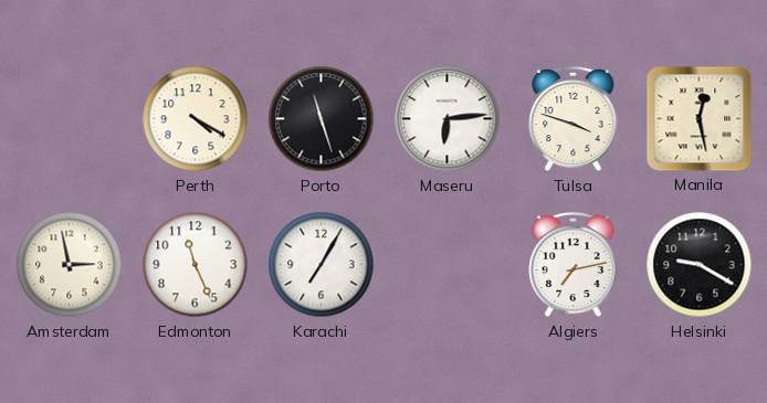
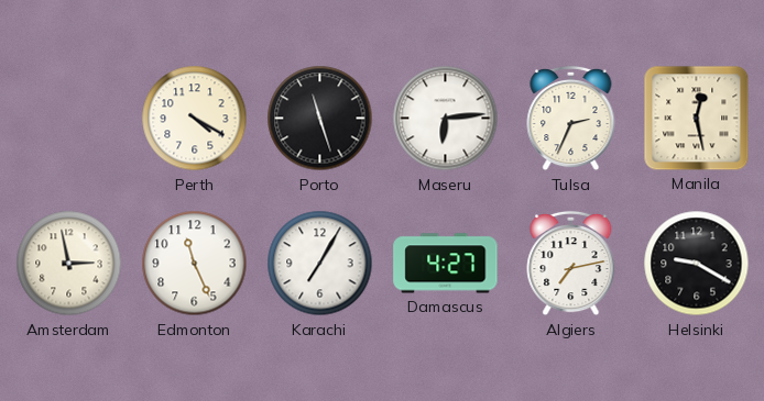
Tulsa: 3:48 -> 2:34
Damascus: none -> 4:27
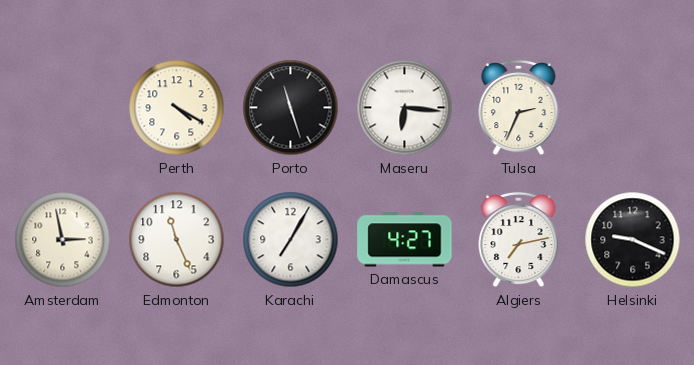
Maseru: 6:14 -> 6:16
Manila: 12:28 -> none
Helsinki: 9:20 -> 9:19
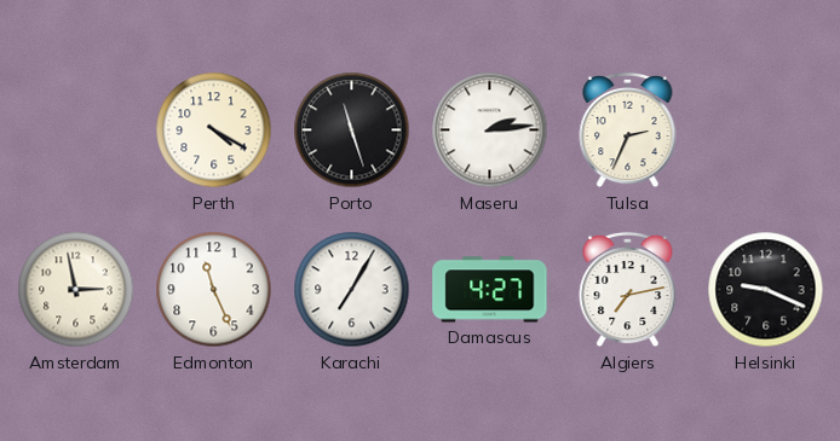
Maseru: 6:16 -> 2:14
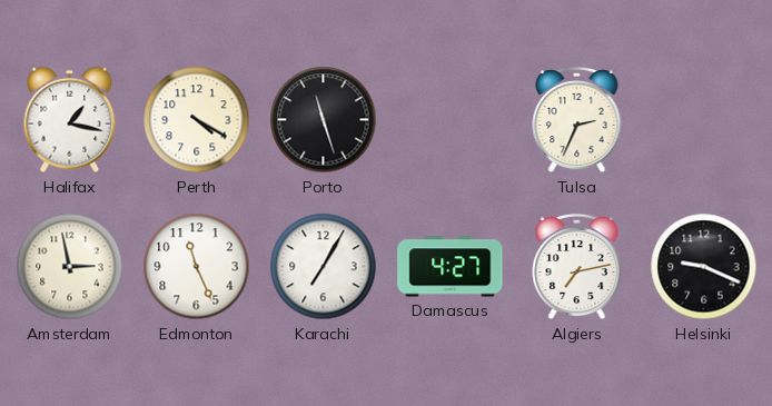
Halifax: none -> 1:17
Maseru: 2:14 -> none
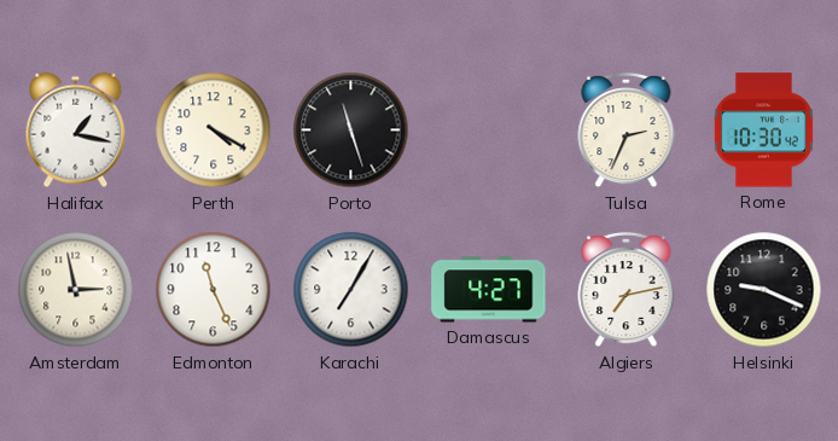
Rome: none -> 10:30
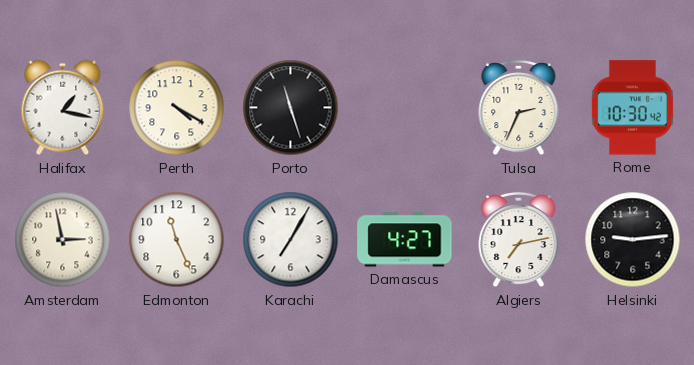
Helsinki: 9:19 -> 9:14
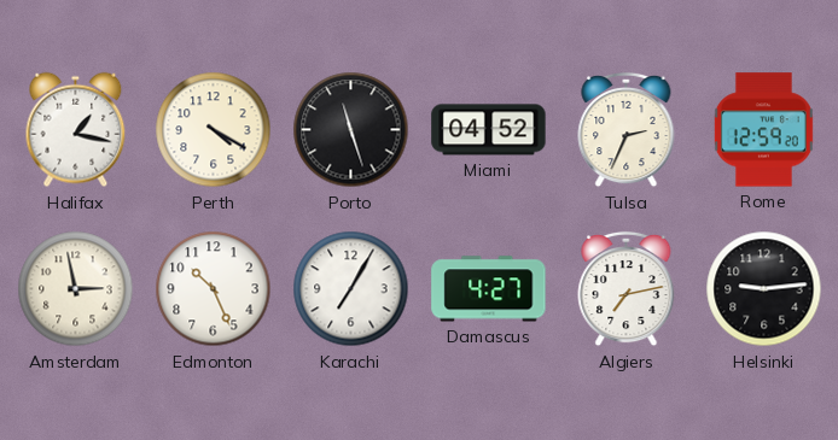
Miami: none -> 04:52
Rome: 10:30 -> 12:59
Edmonton: 11:26 -> 10:26
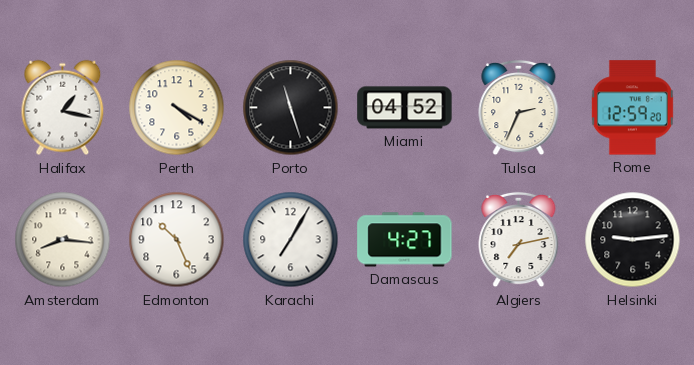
Amsterdam: 2:58 -> 8:16
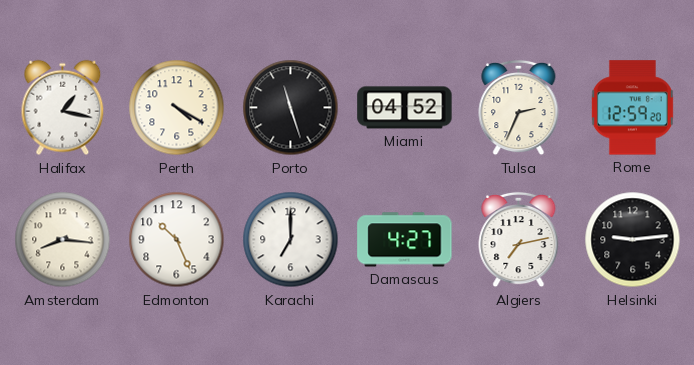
Karachi: 7:05 -> 7:00
